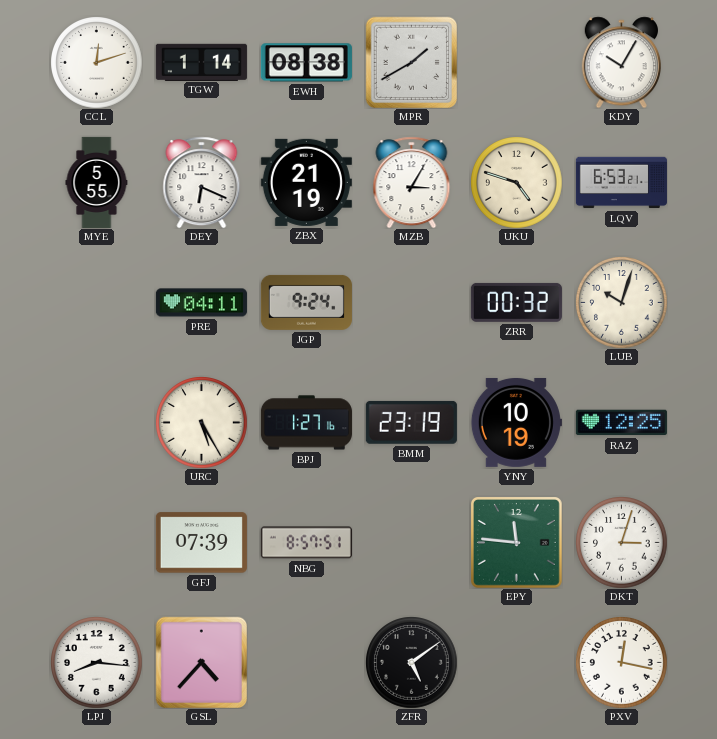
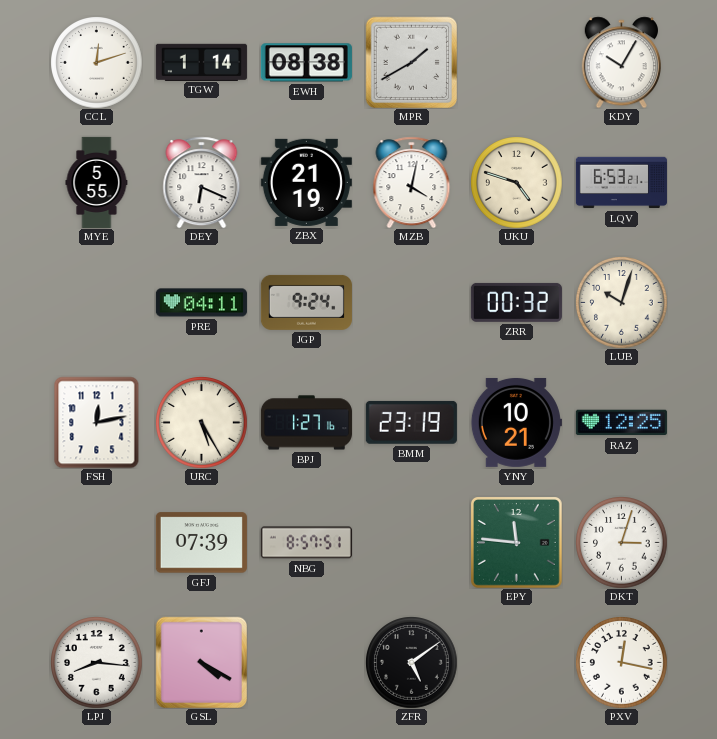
MZB: 3:05 -> 4:02
FSH: none -> 12:13
YNY: 10:19 -> 10:21
GSL: 4:37 -> 4:20
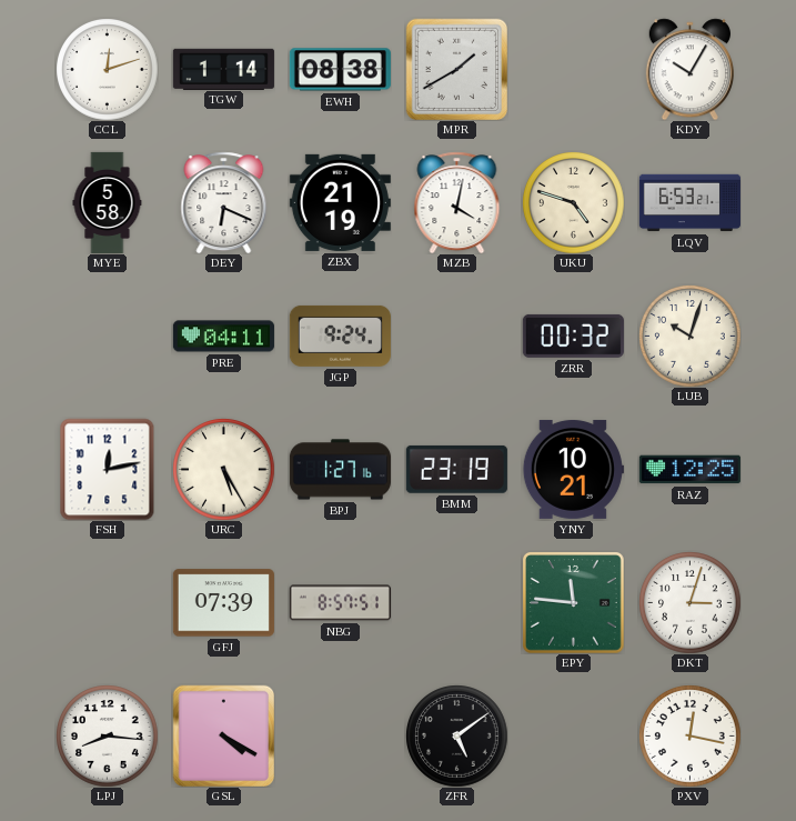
MYE: 5:55 -> 5:58
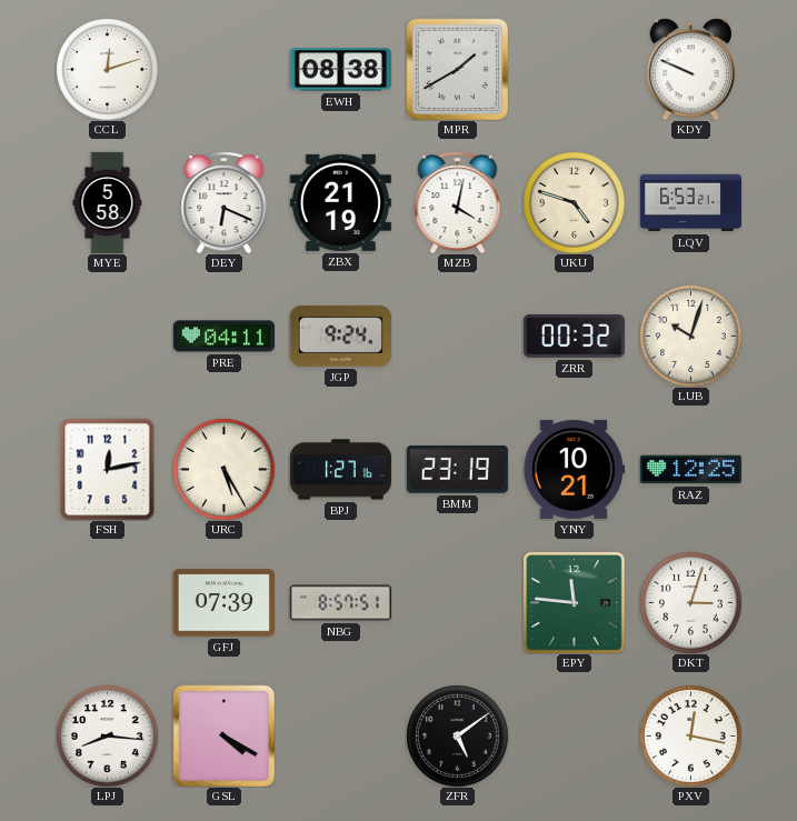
TGW: 1:14 -> none
KDY: 10:05 -> 9:49
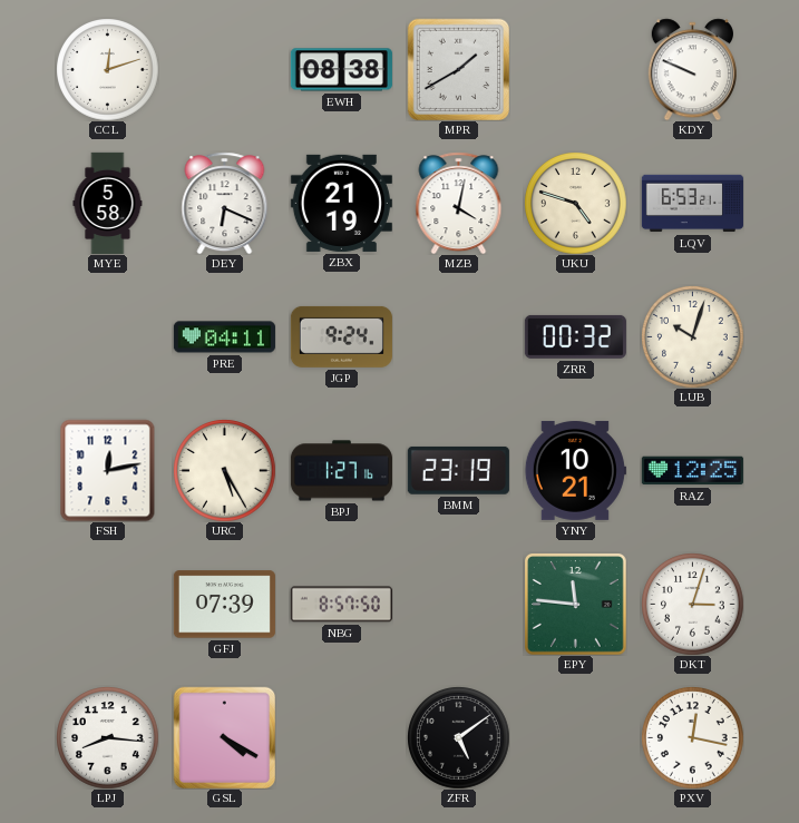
NBG: 8:57:51 -> 8:57:50
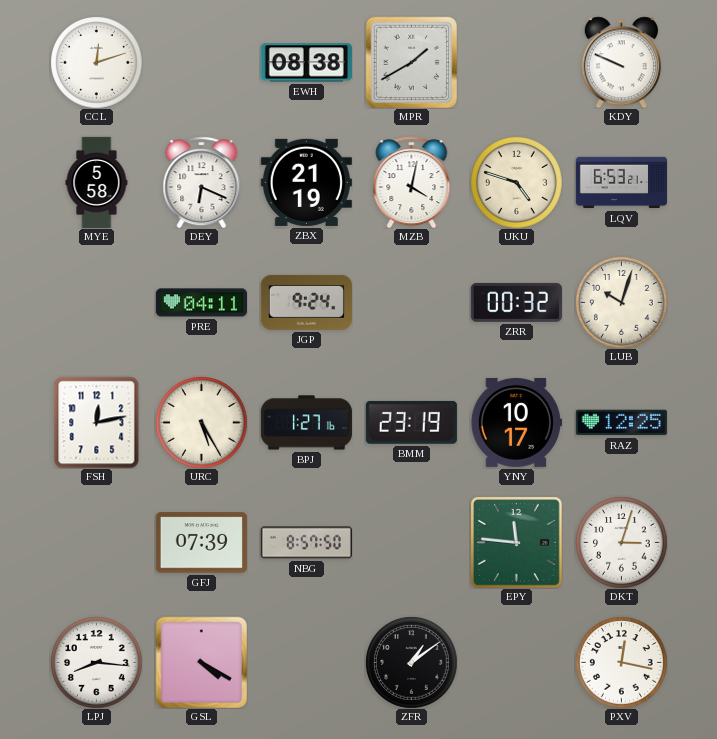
YNY: 10:21 -> 10:17
ZFR: 5:09 -> 1:09
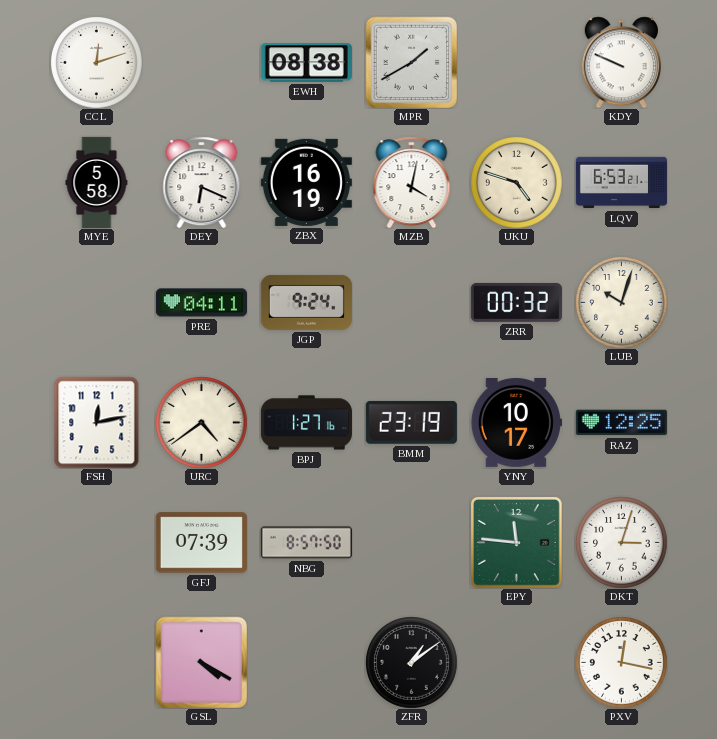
ZBX: 21:19 -> 16:19
URC: 5:25 -> 4:39
LPJ: 8:16 -> none
